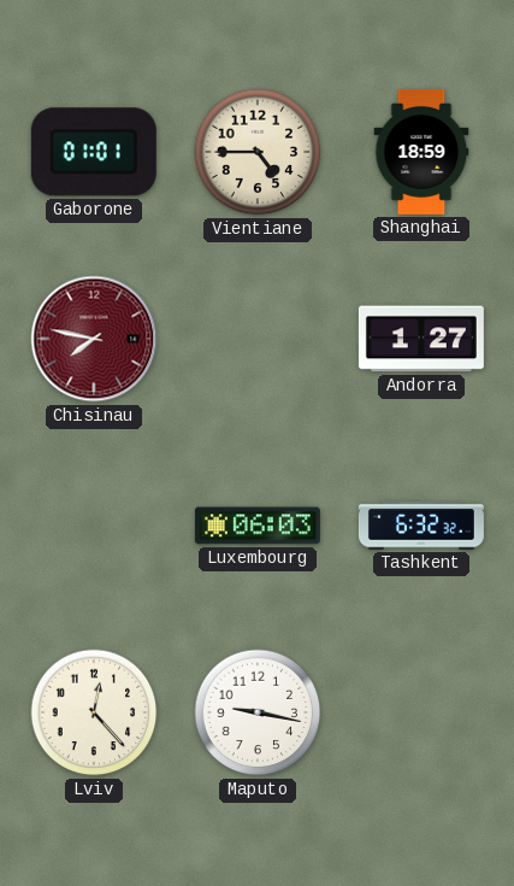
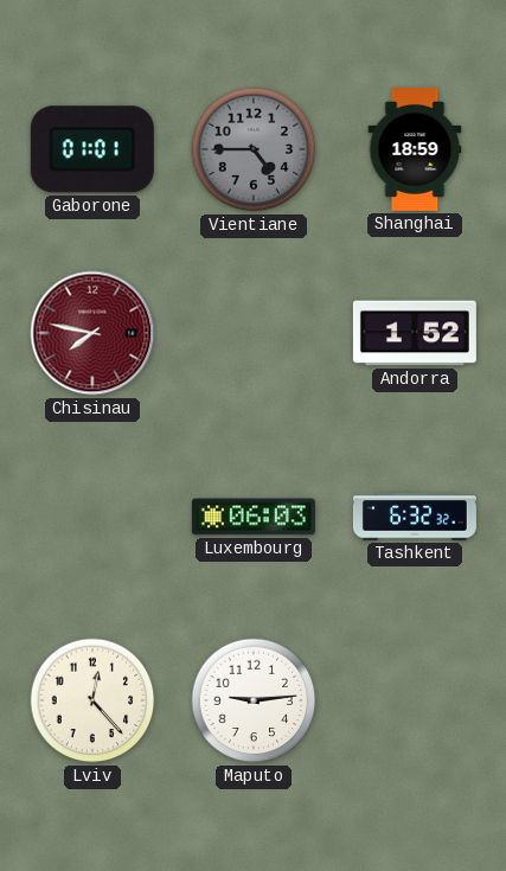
Vientiane dial: cream -> grey
Andorra: 1:27 -> 1:52
Maputo: 9:17 -> 9:14
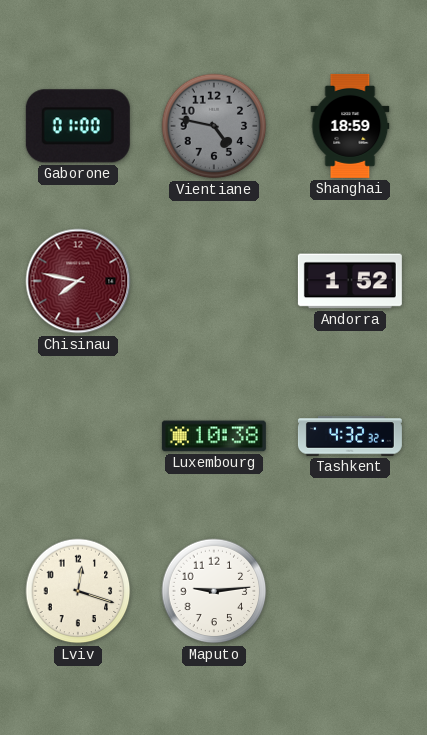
Gaborone: 01:01 -> 01:00
Vientiane: 4:45 -> 4:47
Luxembourg: 06:03 -> 10:38
Tashkent: 6:32 -> 4:32
Lviv: 12:23 -> 12:18
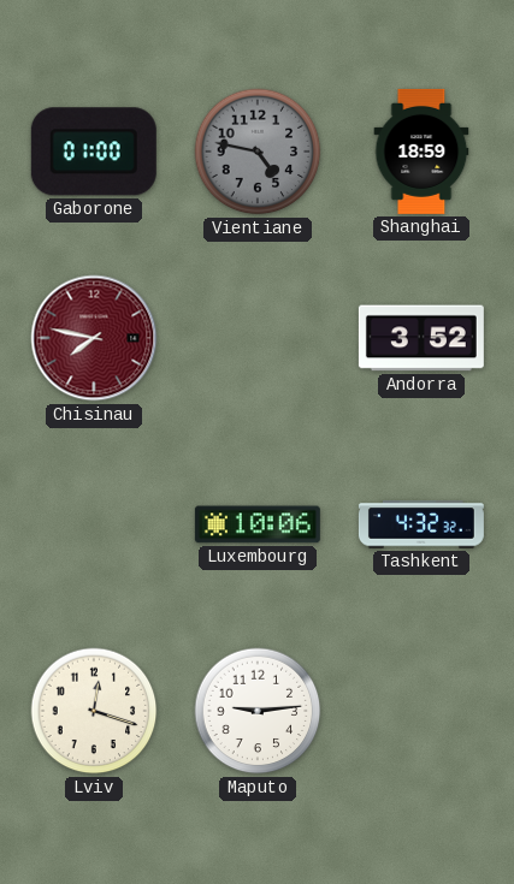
Andorra: 1:52 -> 3:52
Luxembourg: 10:38 -> 10:06
